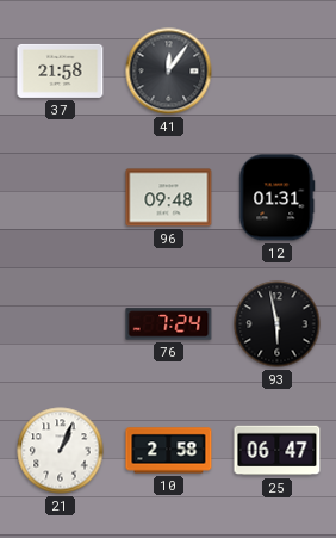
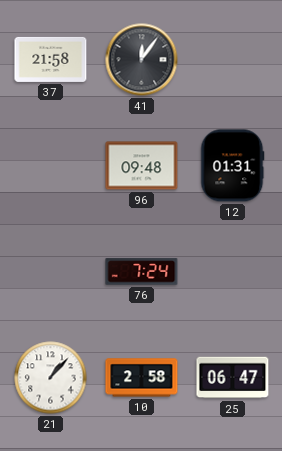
93: 5:58 -> none
21: 1:04 -> 1:07
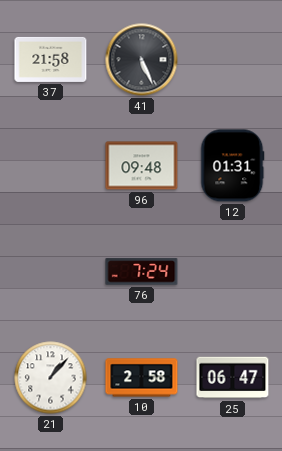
41: 12:06 -> 5:26
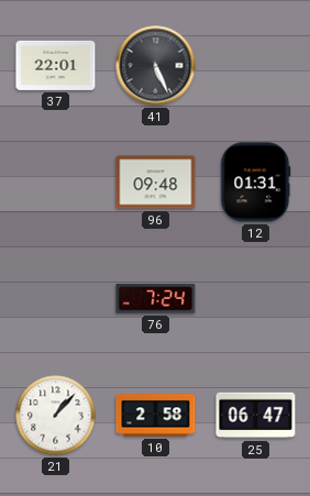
37: 21:58 -> 22:01
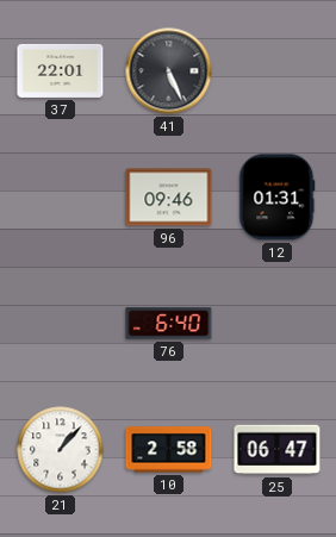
96: 09:48 -> 09:46
76: 7:24 -> 6:40
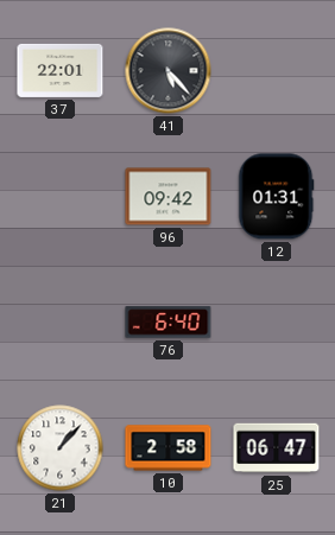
41: 5:26 -> 5:23
96: 09:46 -> 09:42
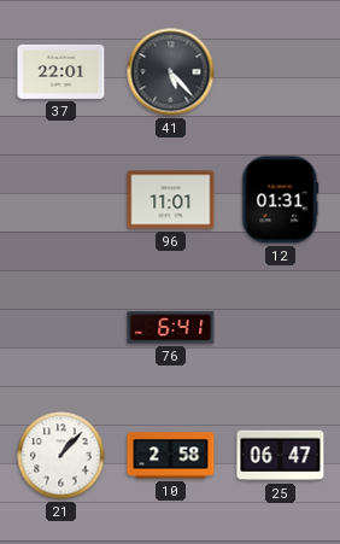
96: 09:42 -> 11:01
76: 6:40 -> 6:41
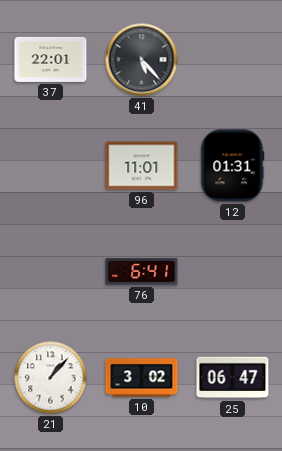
10: 2:58 -> 3:02
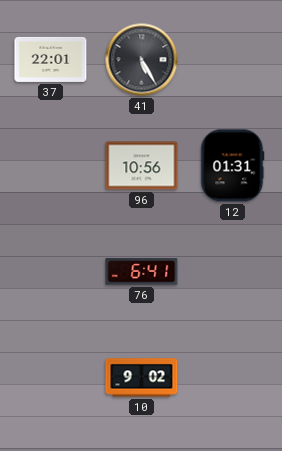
41: 5:23 -> 5:25
96: 11:01 -> 10:56
21: 1:07 -> none
10: 3:02 -> 9:02
25: 06:47 -> none
